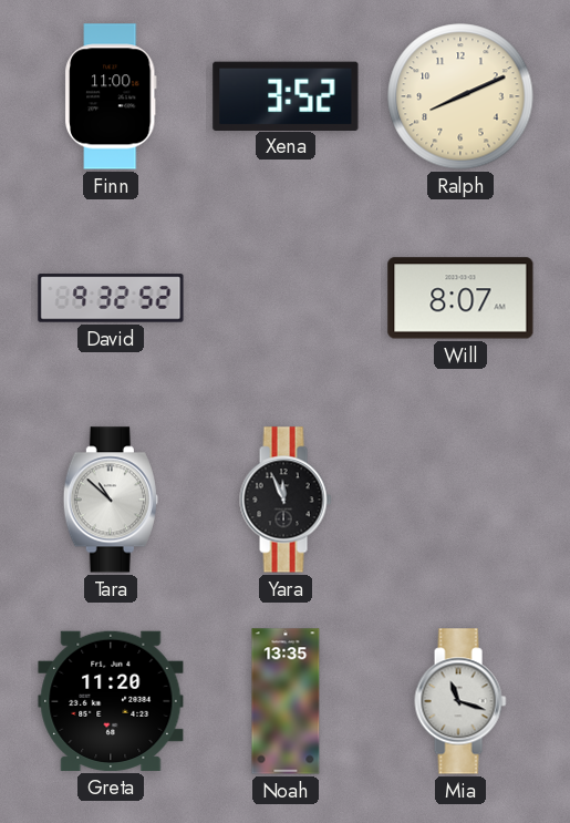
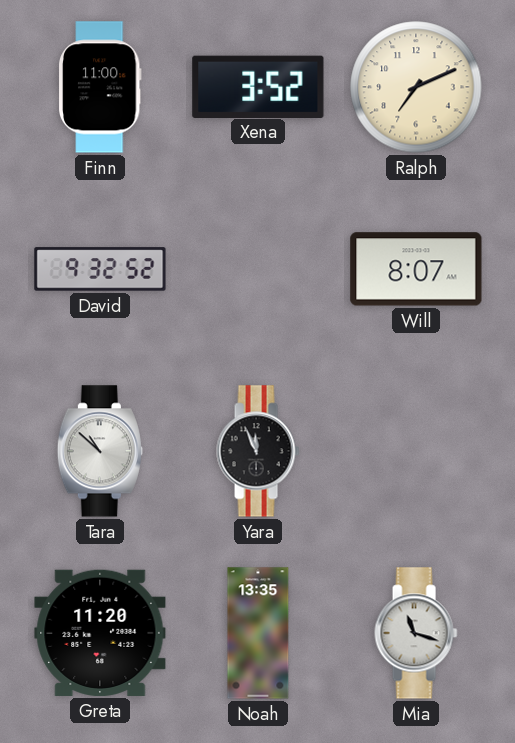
Ralph: 8:11 -> 7:11
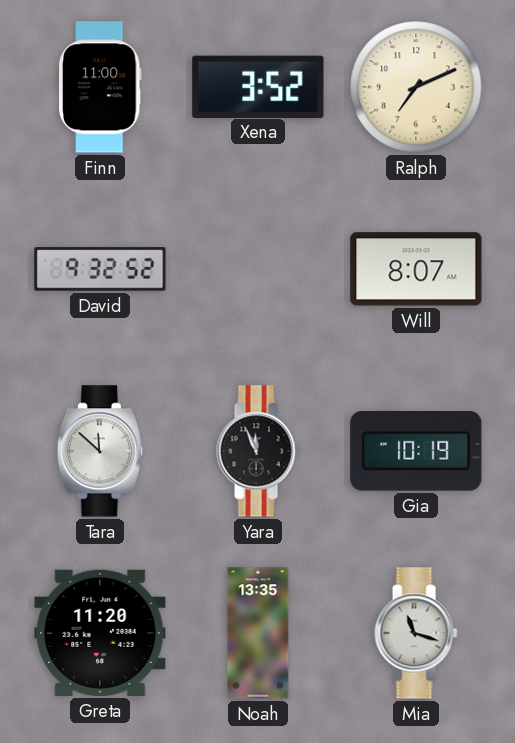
Tara: 10:52 -> 11:52
Gia: none -> 10:19
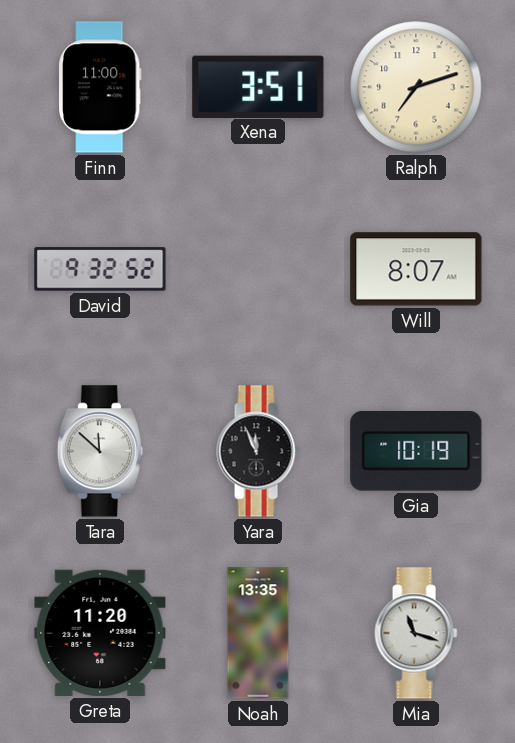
Xena: 3:52 -> 3:51
Ralph: 7:11 -> 7:12
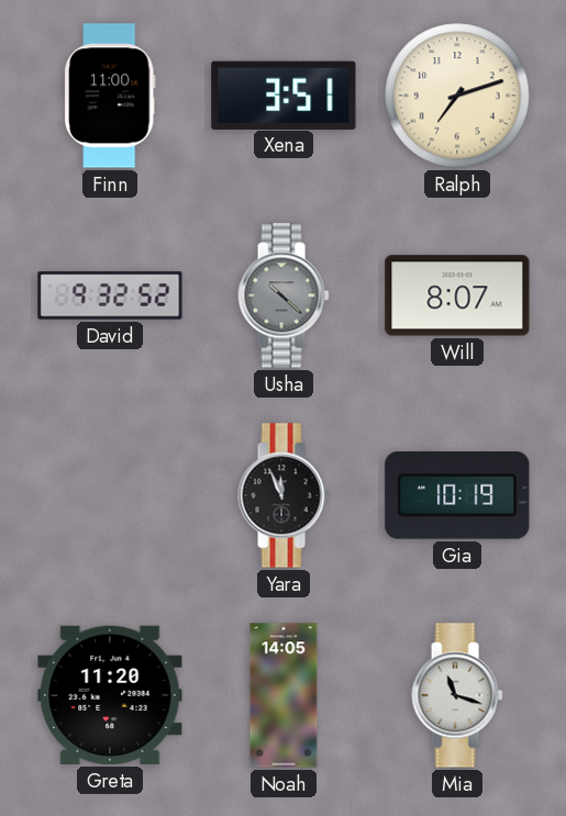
Usha: none -> 10:22
Tara: 11:52 -> none
Noah: 13:35 -> 14:05
